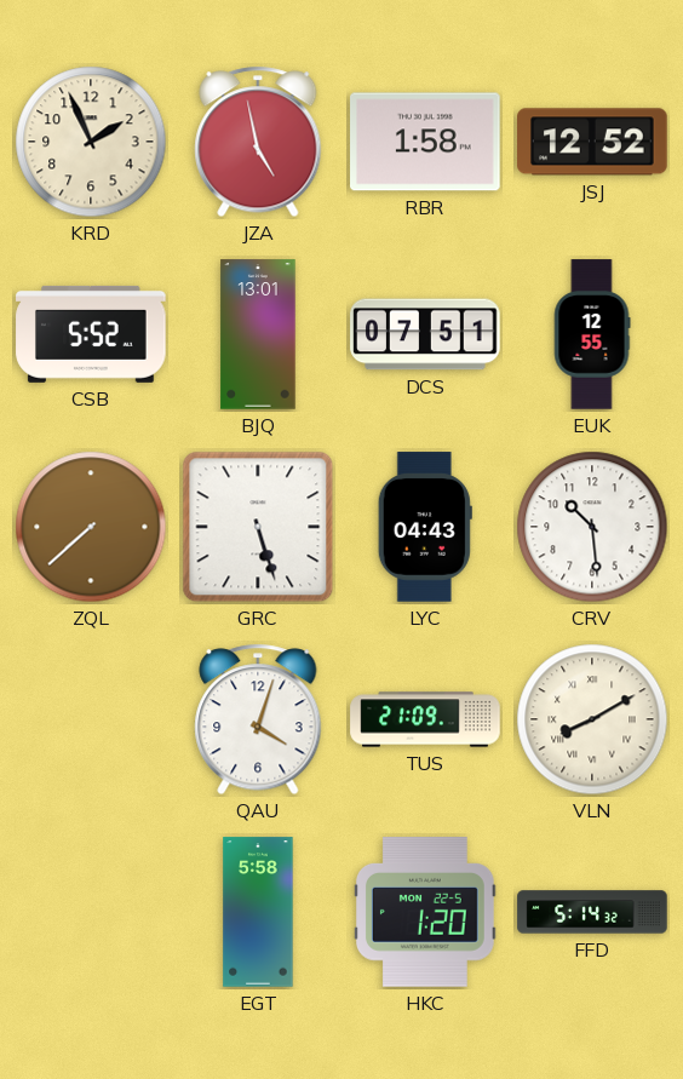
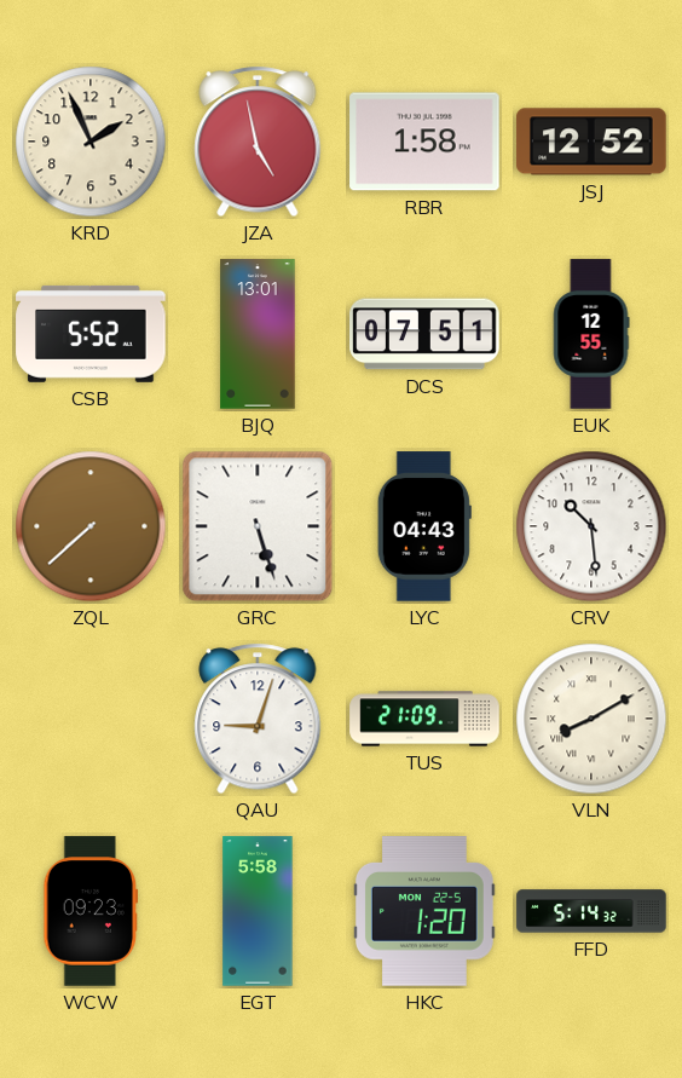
QAU: 4:03 -> 9:03
WCW: none -> 09:23
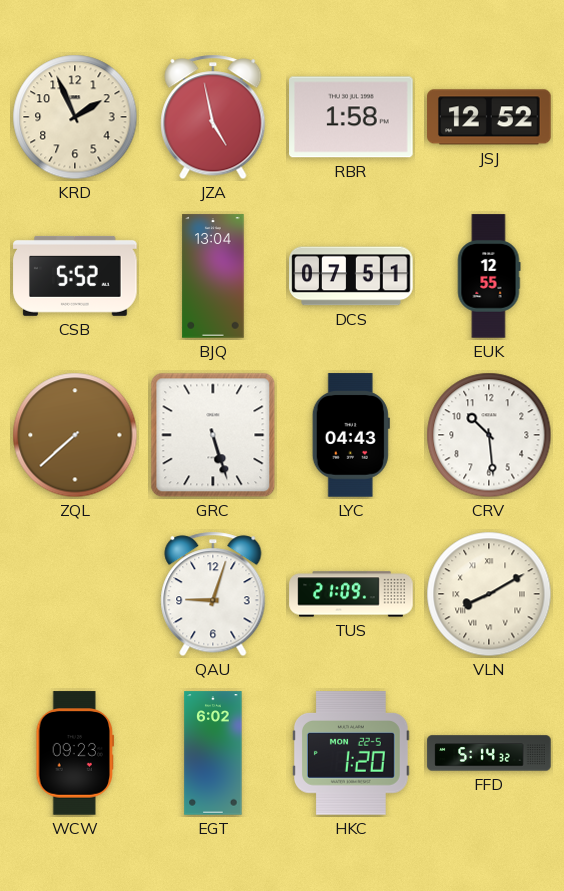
BJQ: 13:01 -> 13:04
EGT: 5:58 -> 6:02
